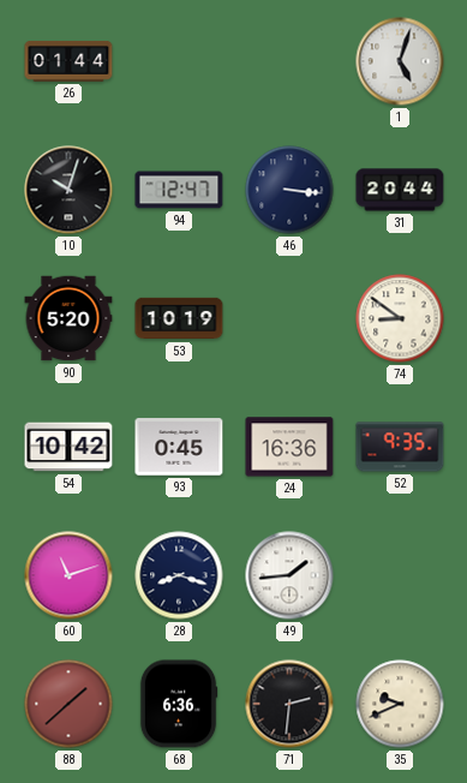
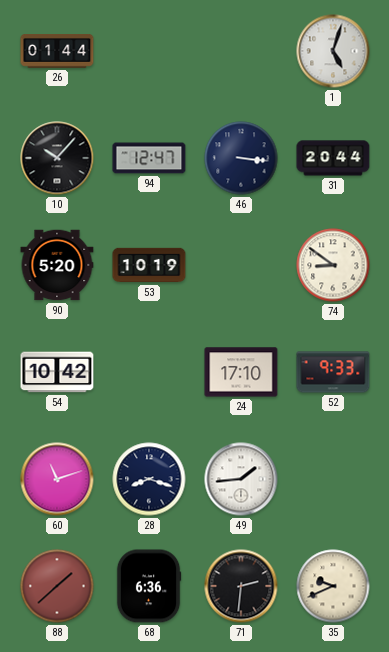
10: 10:03 -> 10:07
93: 0:45 -> none
24: 16:36 -> 17:10
52: 9:35 -> 9:33
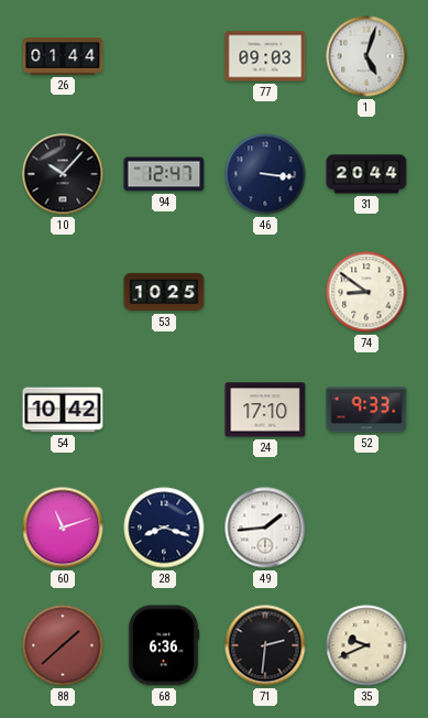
77: none -> 09:03
90: 5:20 -> none
53: 10:19 -> 10:25
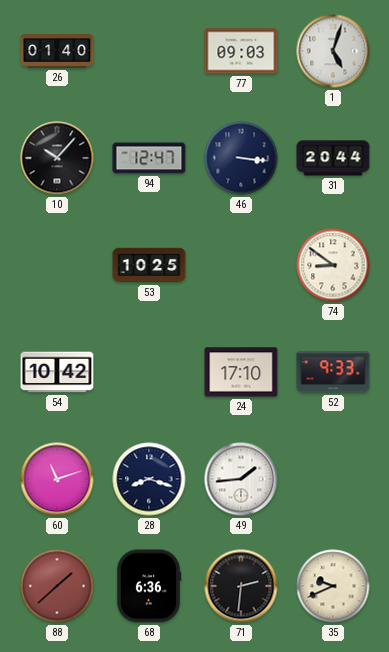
26: 01:44 -> 01:40
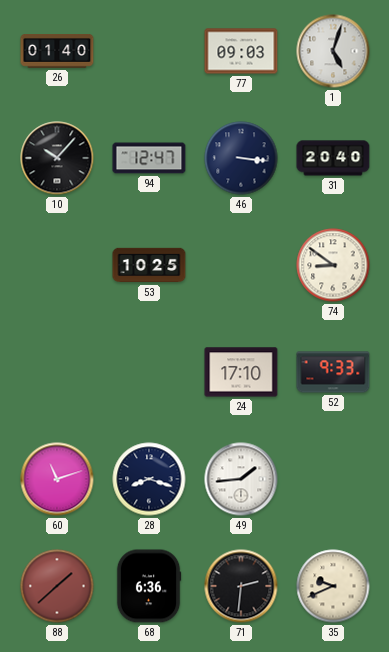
31: 20:44 -> 20:40
54: 10:42 -> none
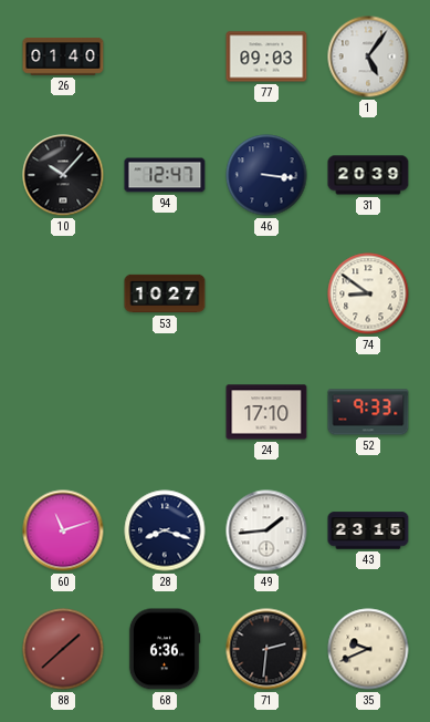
1: 5:03 -> 5:06
31: 20:40 -> 20:39
53: 10:25 -> 10:27
43: none -> 23:15
